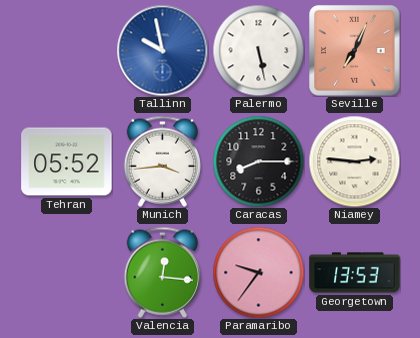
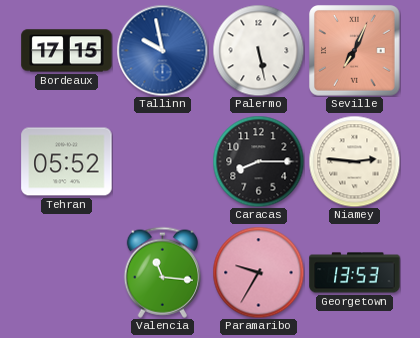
Bordeaux: none -> 17:15
Munich: 3:44 -> none
Valencia: 12:16 -> 11:16
Paramaribo: 9:36 -> 9:35
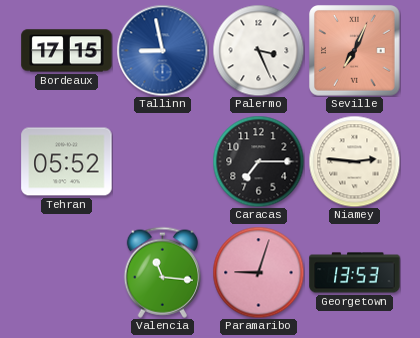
Tallinn: 9:58 -> 8:58
Palermo: 5:28 -> 3:26
Caracas: 8:15 -> 7:15
Paramaribo: 9:35 -> 9:03
